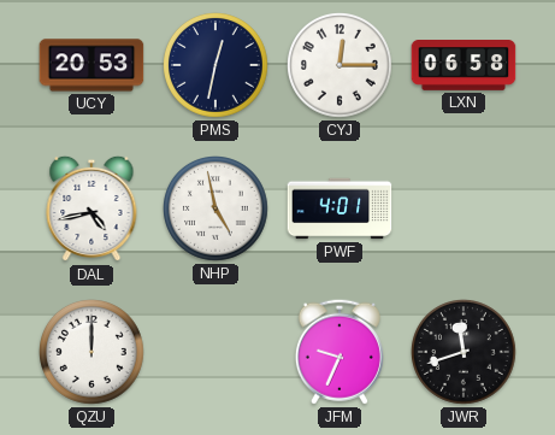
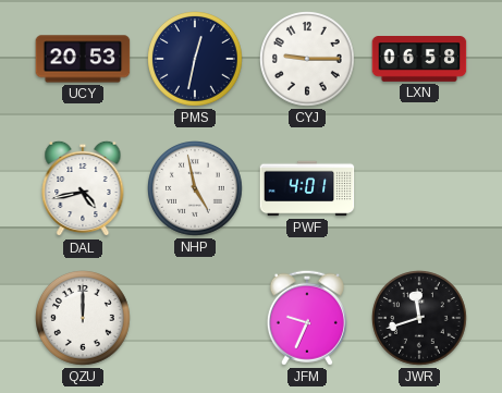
CYJ: 12:15 -> 9:15
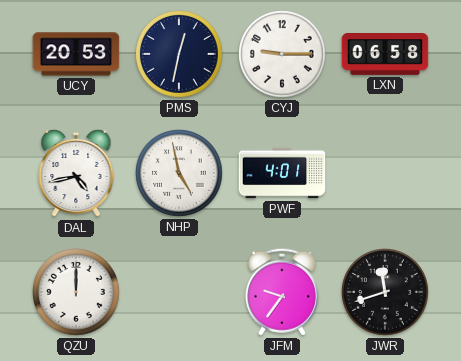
JFM: 9:34 -> 9:36
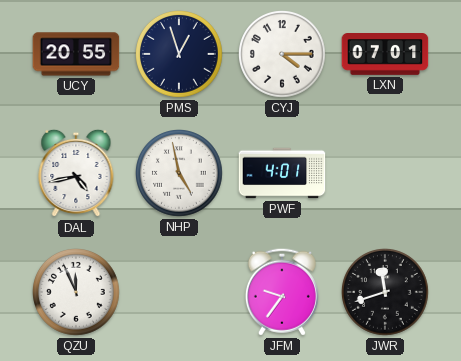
UCY: 20:53 -> 20:55
PMS: 12:32 -> 12:57
CYJ: 9:15 -> 4:15
LXN: 06:58 -> 07:01
QZU: 12:00 -> 11:56
